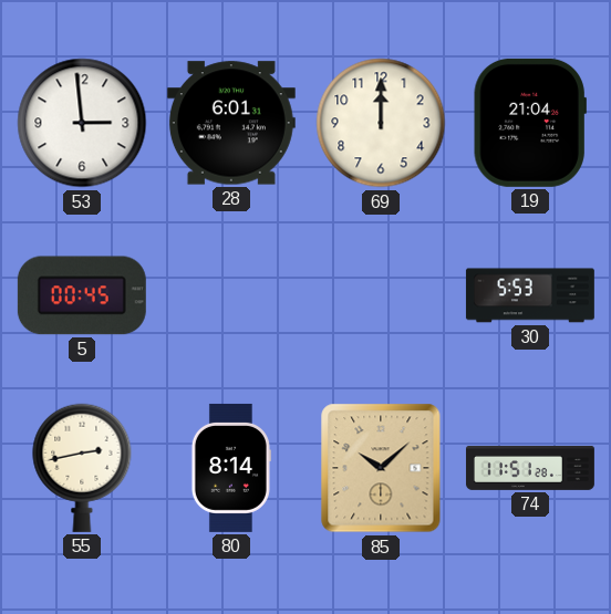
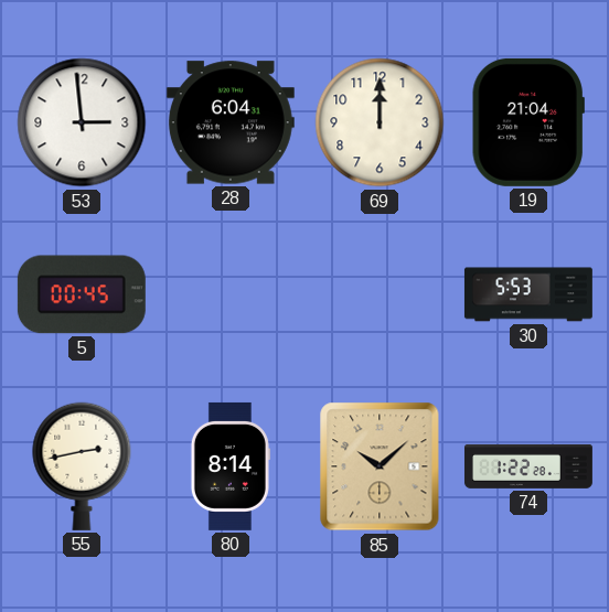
28: 6:01 -> 6:04
74: 11:51 -> 1:22
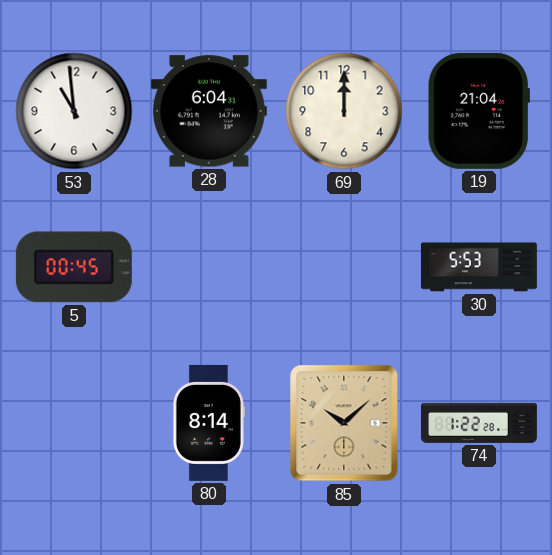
53: 2:59 -> 10:59
55: 2:43 -> none
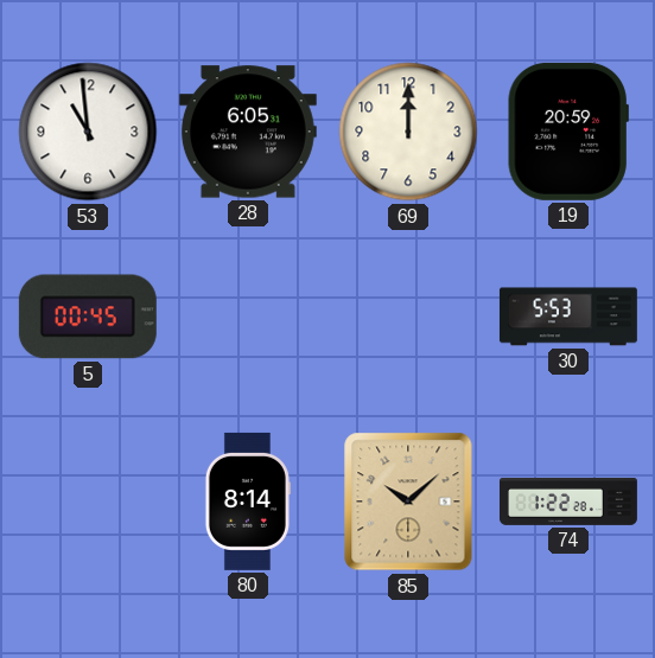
28: 6:04 -> 6:05
19: 21:04 -> 20:59
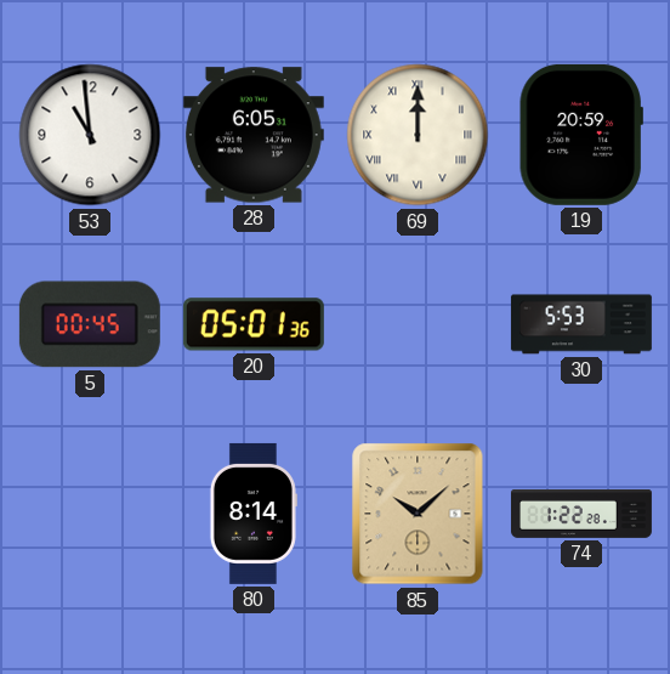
69 numerals: Arabic -> Roman
20: none -> 05:01
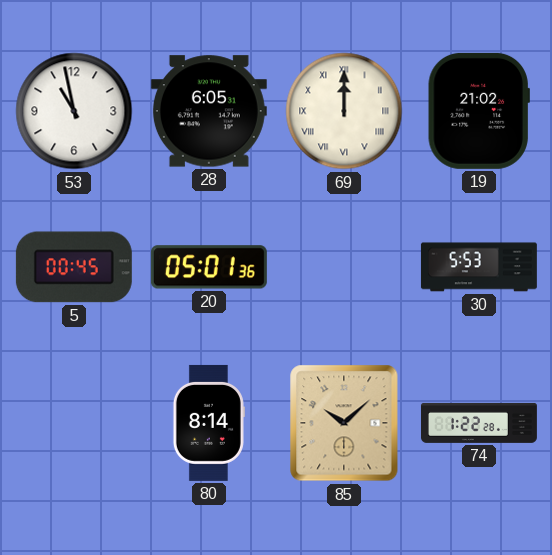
53: 10:59 -> 10:58
19: 20:59 -> 21:02
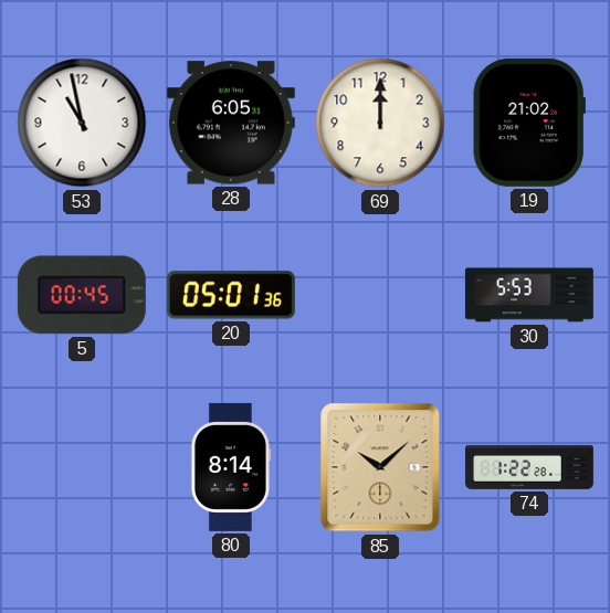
69 numerals: Roman -> Arabic
